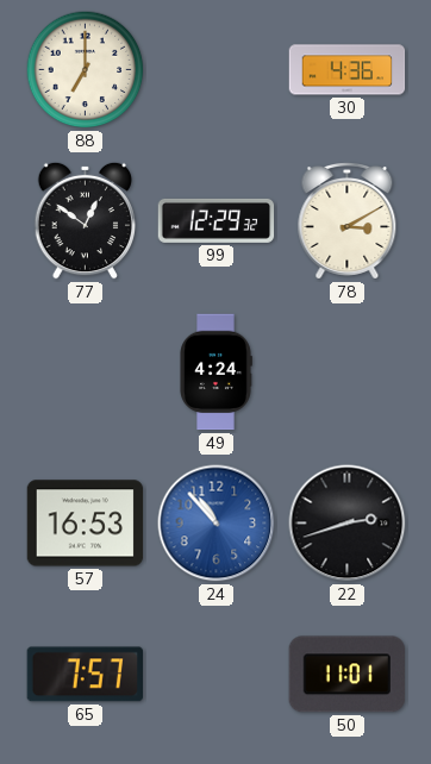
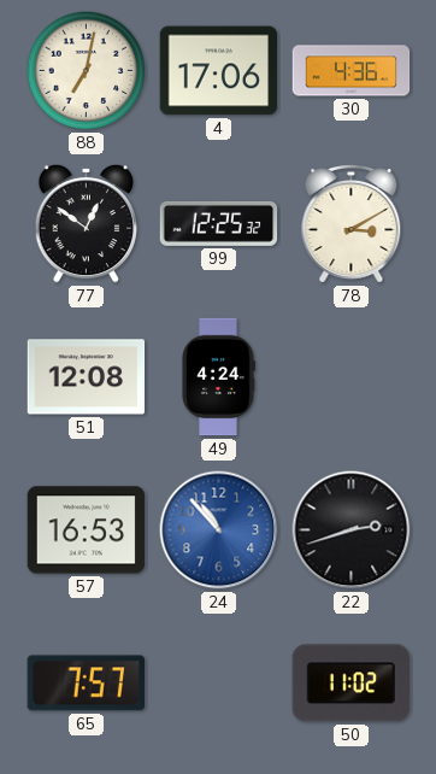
88: 7:00 -> 7:02
4: none -> 17:06
99: 12:29 -> 12:25
51: none -> 12:08
50: 11:01 -> 11:02
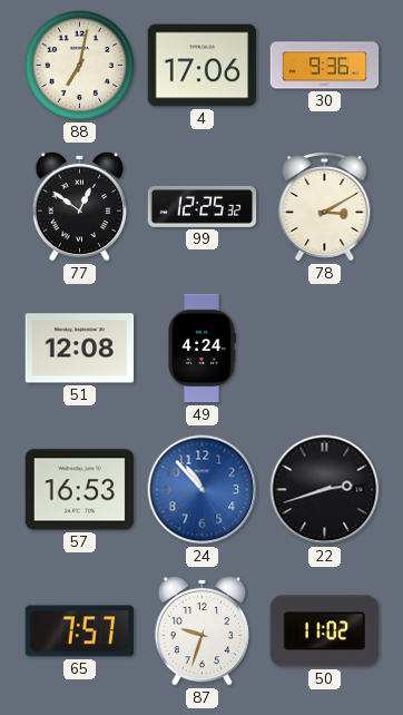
30: 4:36 -> 9:36
87: none -> 9:33
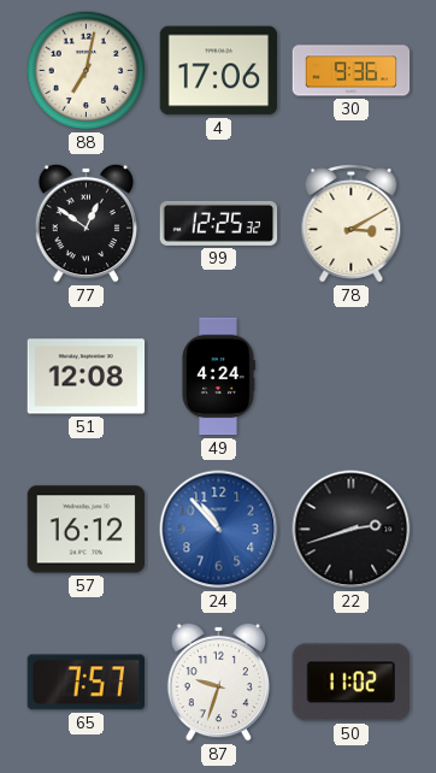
57: 16:53 -> 16:12
